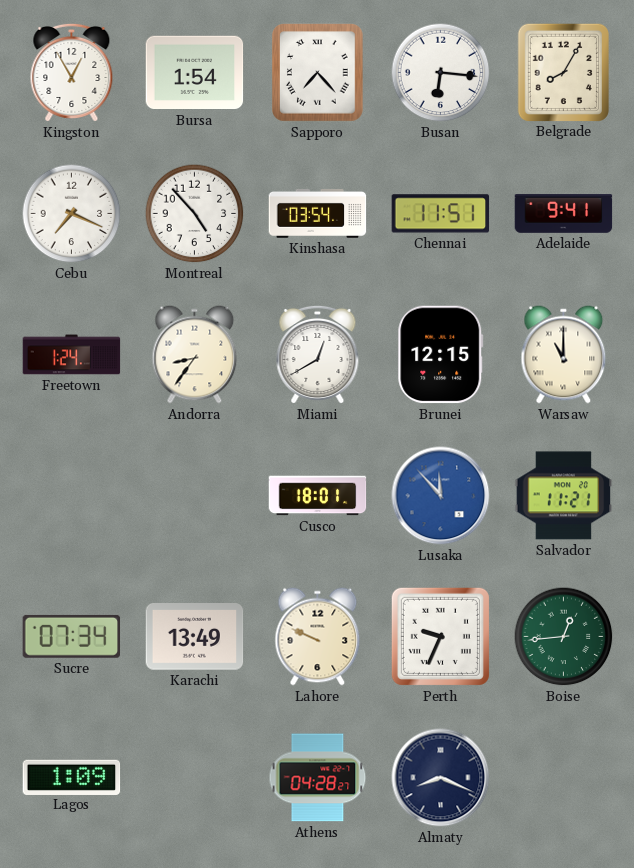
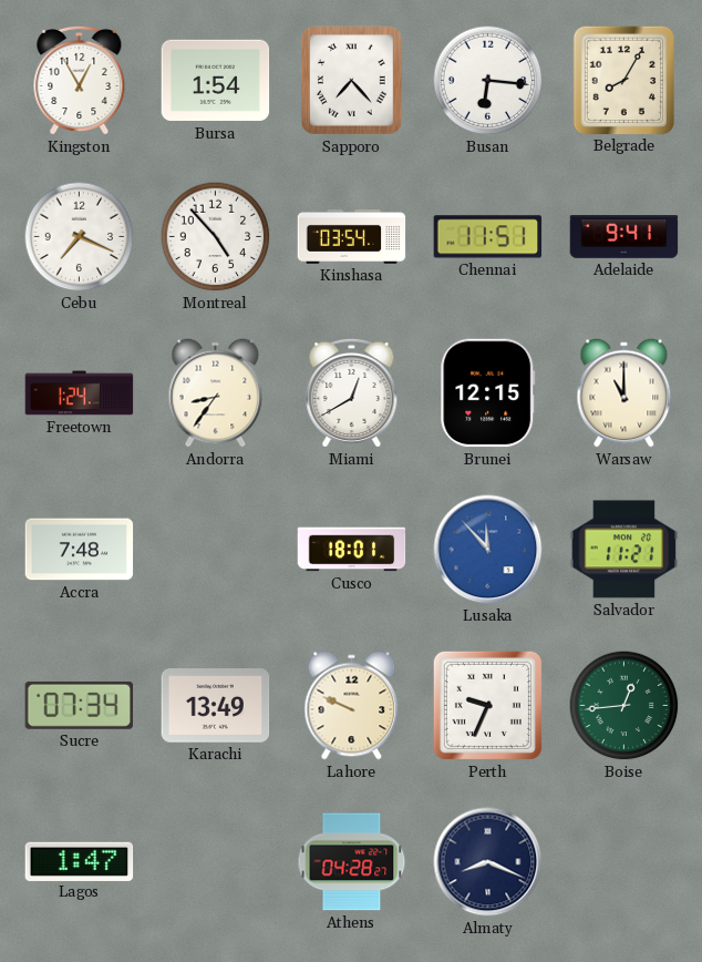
Accra: none -> 7:48
Lagos: 1:09 -> 1:47
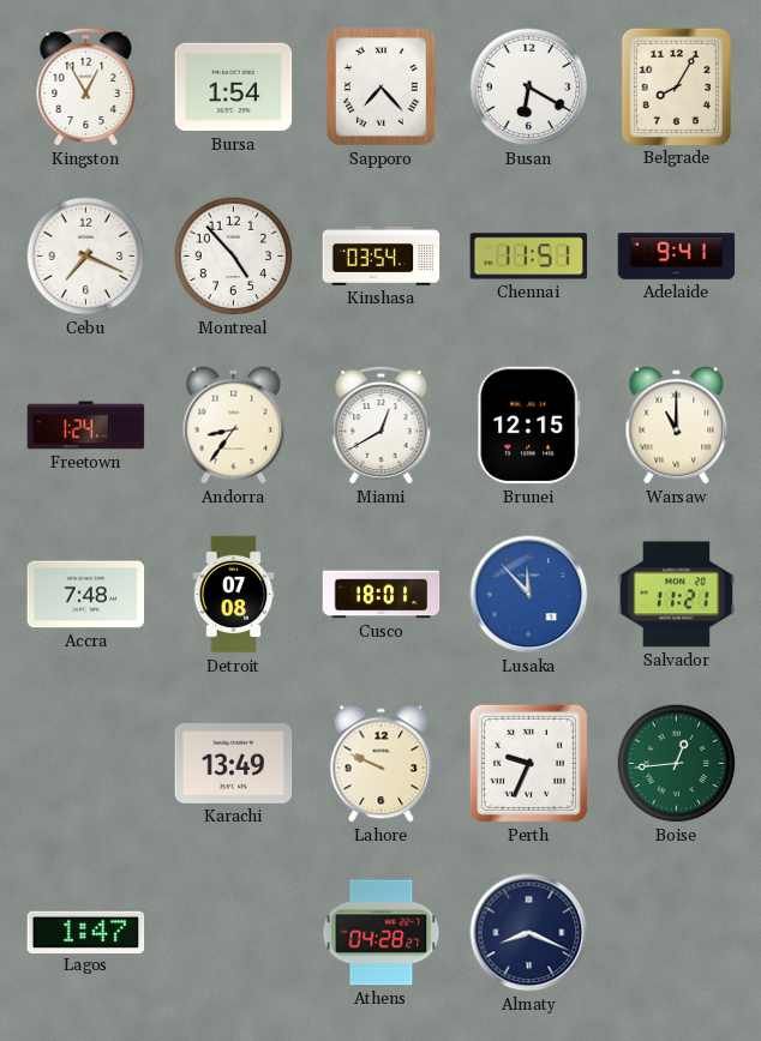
Busan: 6:16 -> 6:20
Detroit: none -> 07:08
Sucre: 07:34 -> none
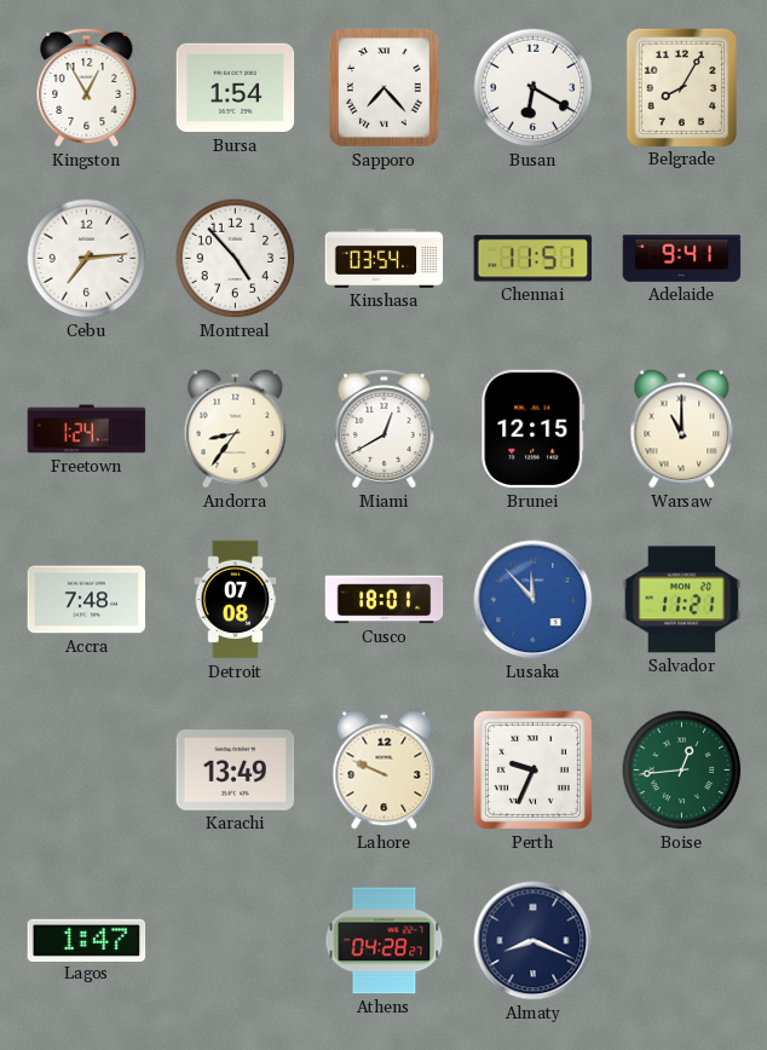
Cebu: 7:19 -> 7:14
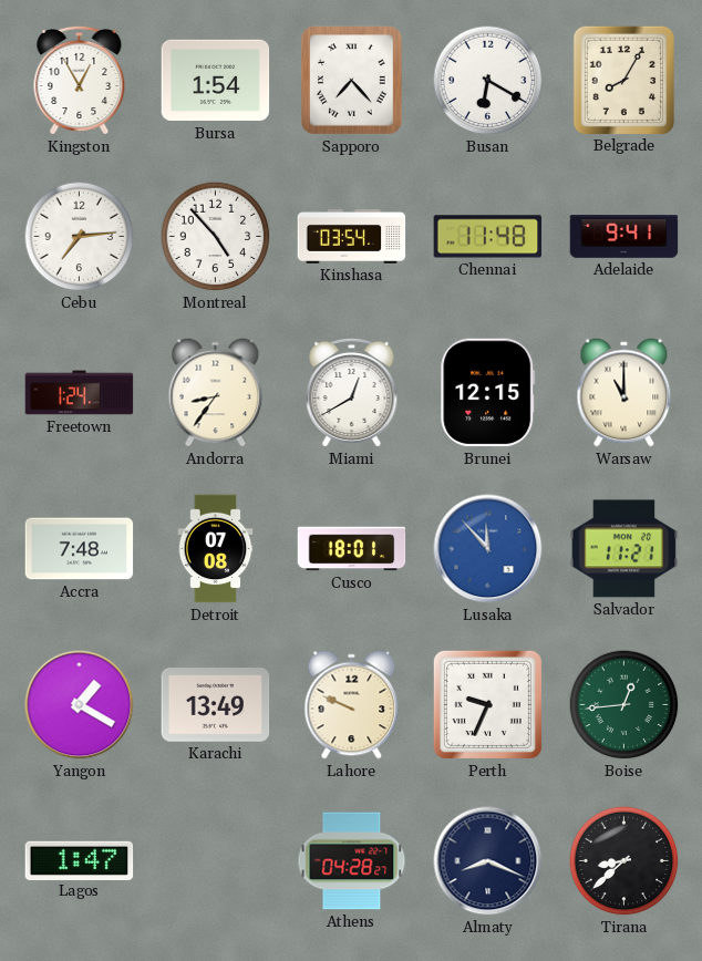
Chennai: 11:51 -> 11:48
Yangon: none -> 1:20
Tirana: none -> 8:38
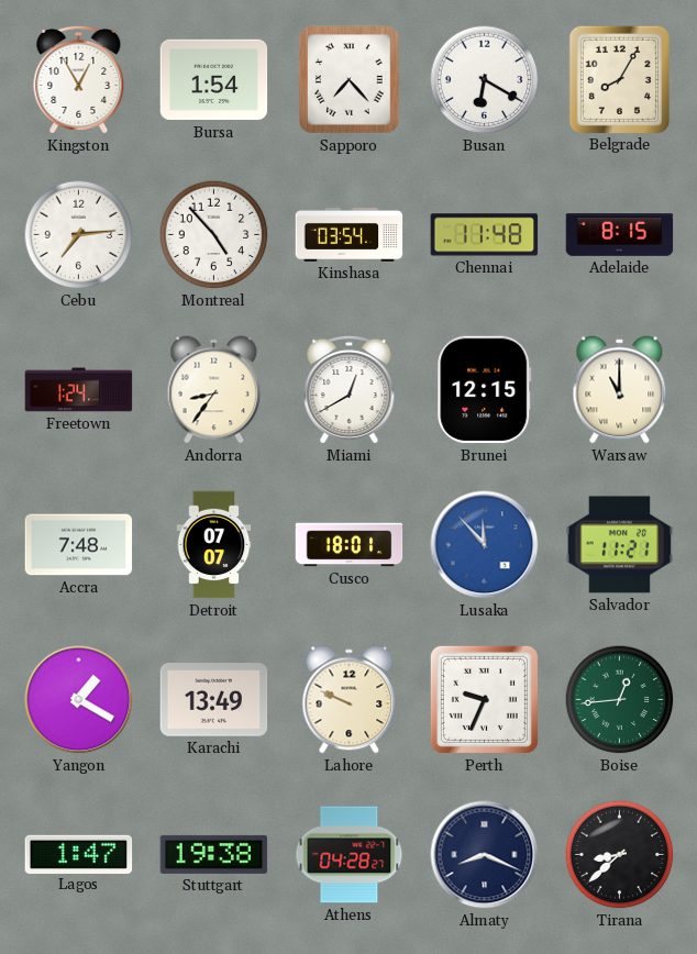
Adelaide: 9:41 -> 8:15
Detroit: 07:08 -> 07:07
Stuttgart: none -> 19:38
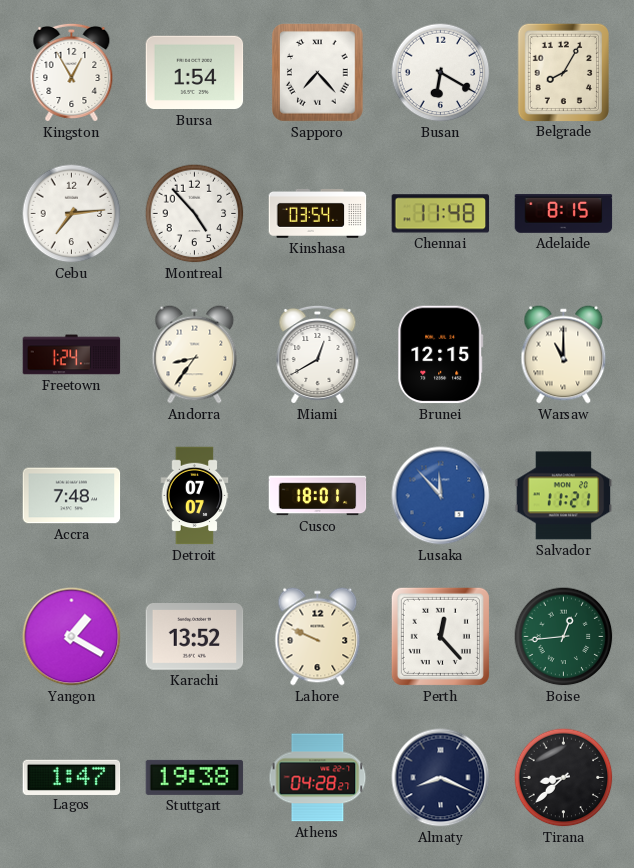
Karachi: 13:49 -> 13:52
Perth: 9:34 -> 12:23
